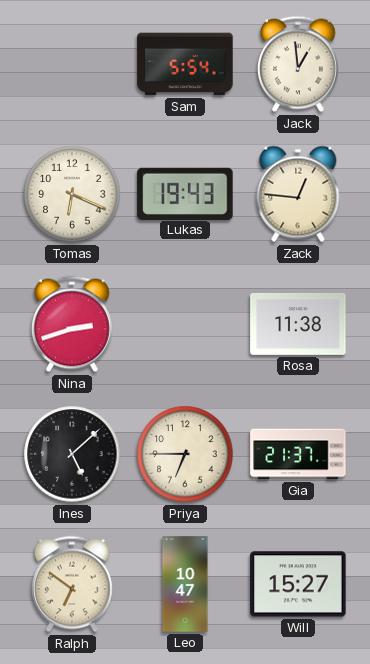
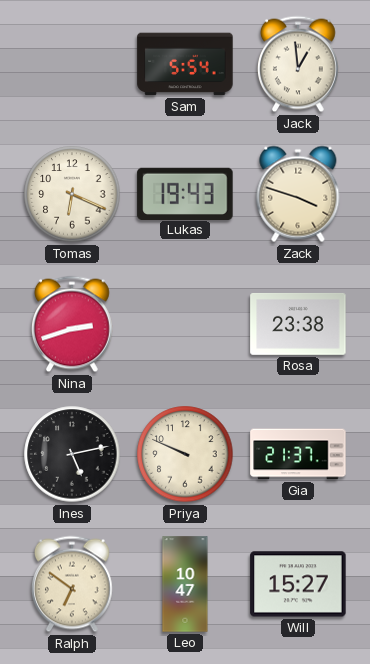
Zack: 12:46 -> 3:48
Rosa: 11:38 -> 23:38
Ines: 5:08 -> 5:13
Priya: 6:45 -> 9:49
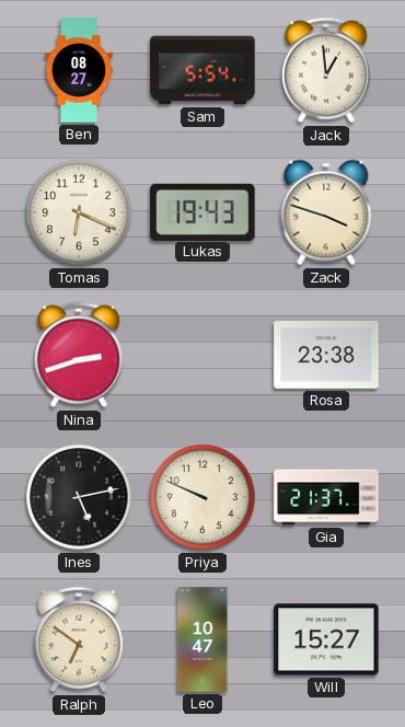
Ben: none -> 08:27
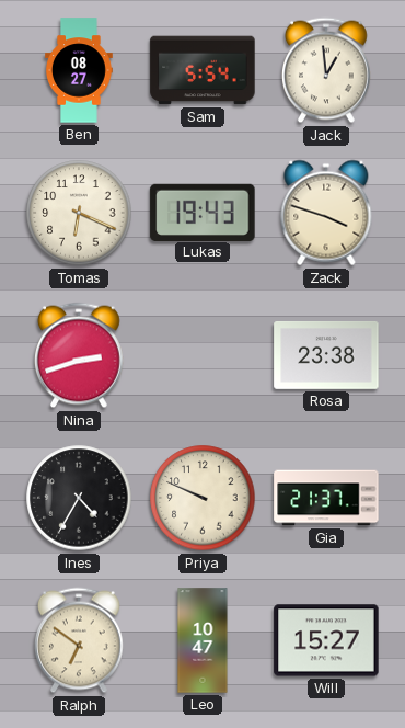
Ines: 5:13 -> 4:35
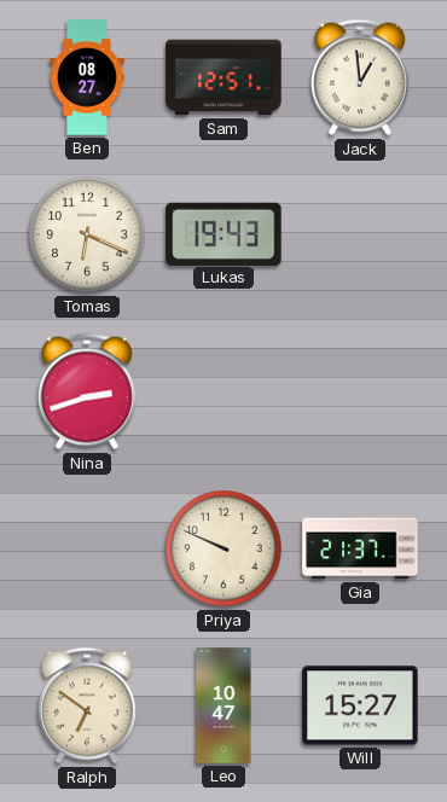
Sam: 5:54 -> 12:51
Zack: 3:48 -> none
Rosa: 23:38 -> none
Ines: 4:35 -> none
